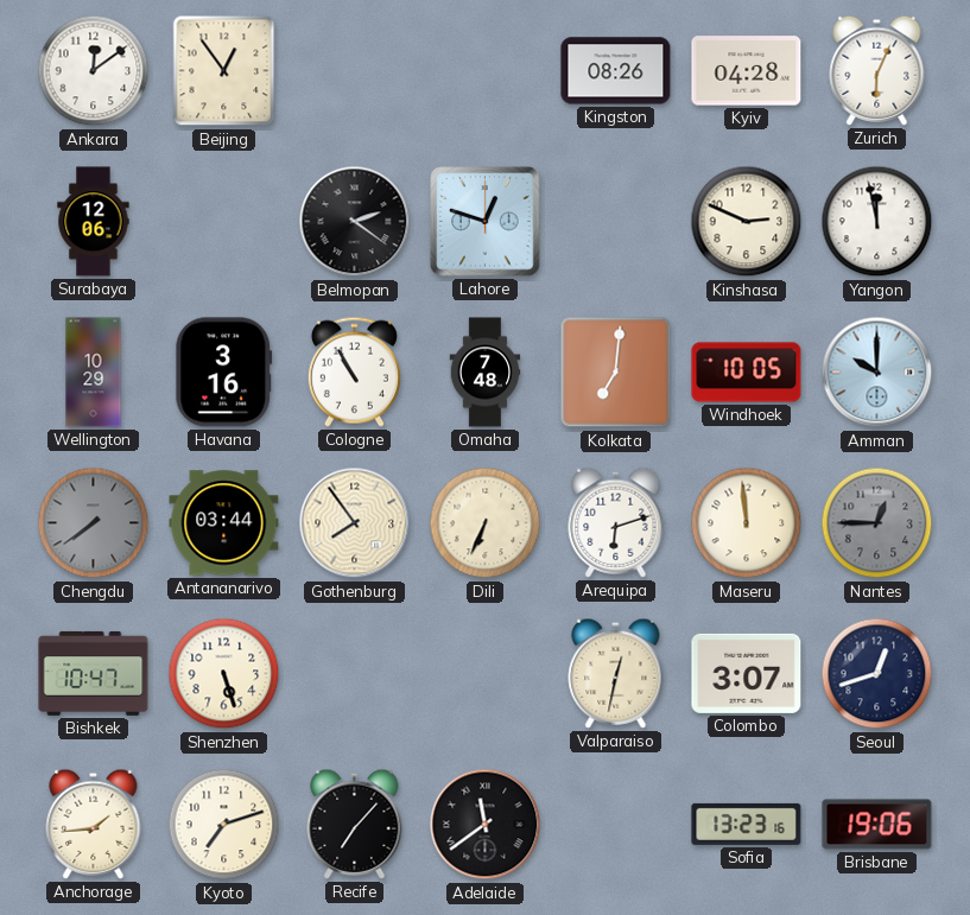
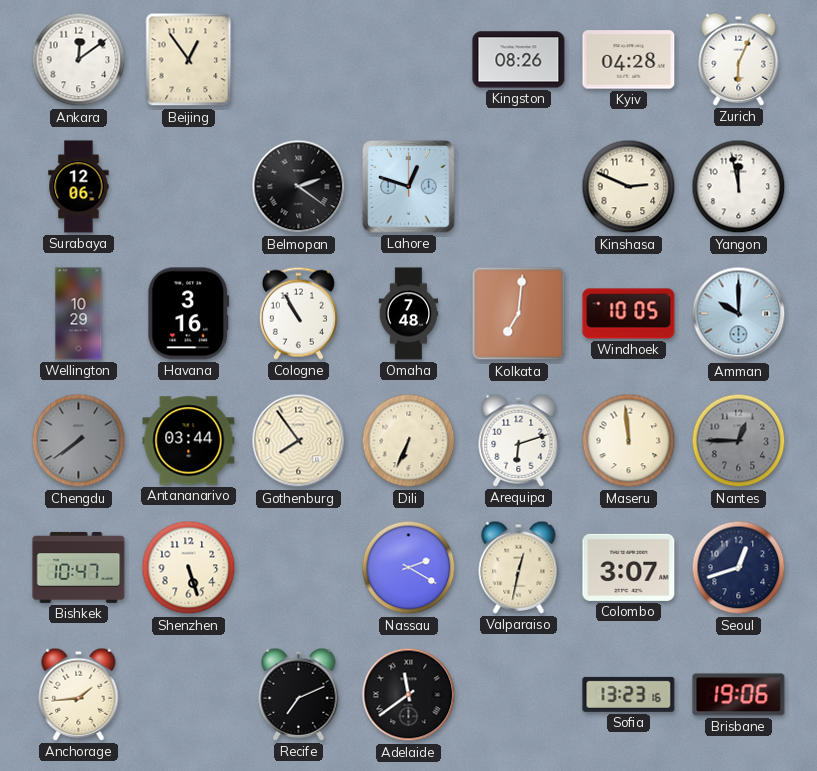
Nassau: none -> 2:20
Kyoto: 7:12 -> none
Recife: 7:07 -> 7:11
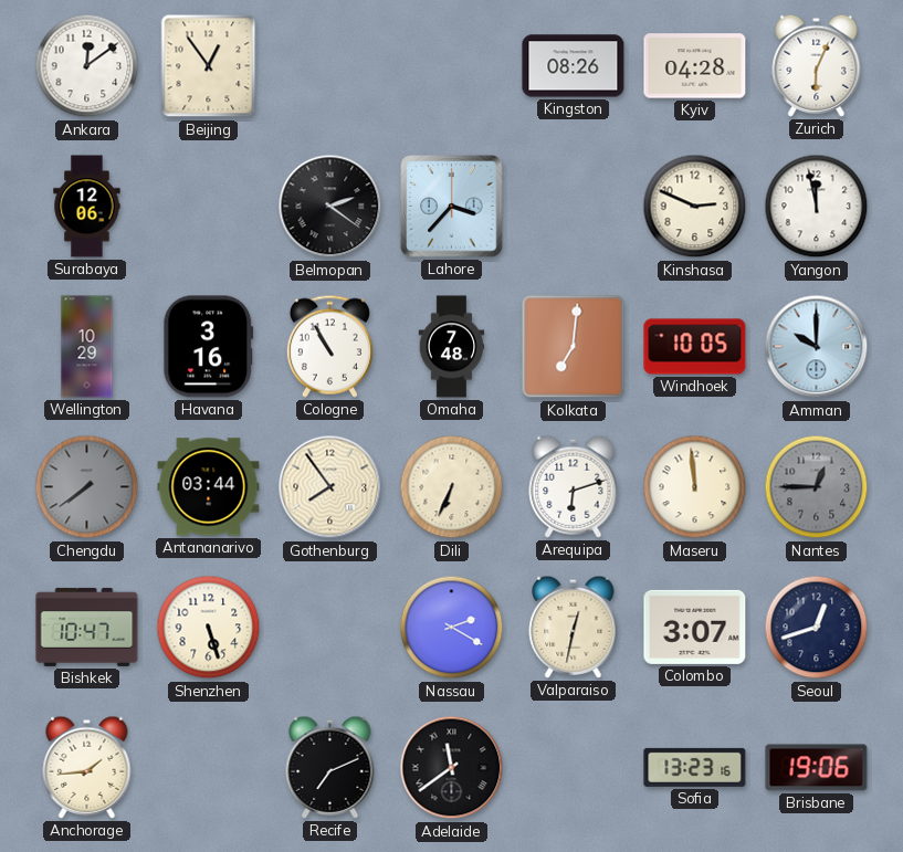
Lahore: 12:48 -> 3:37
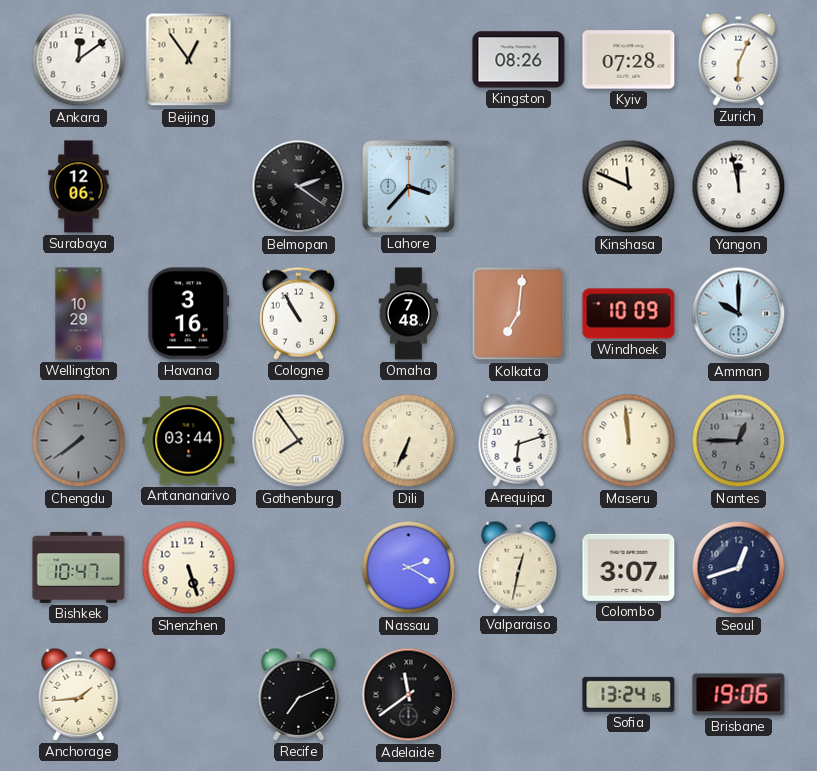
Kyiv: 04:28 -> 07:28
Kinshasa: 2:49 -> 11:49
Windhoek: 10:05 -> 10:09
Sofia: 13:23 -> 13:24
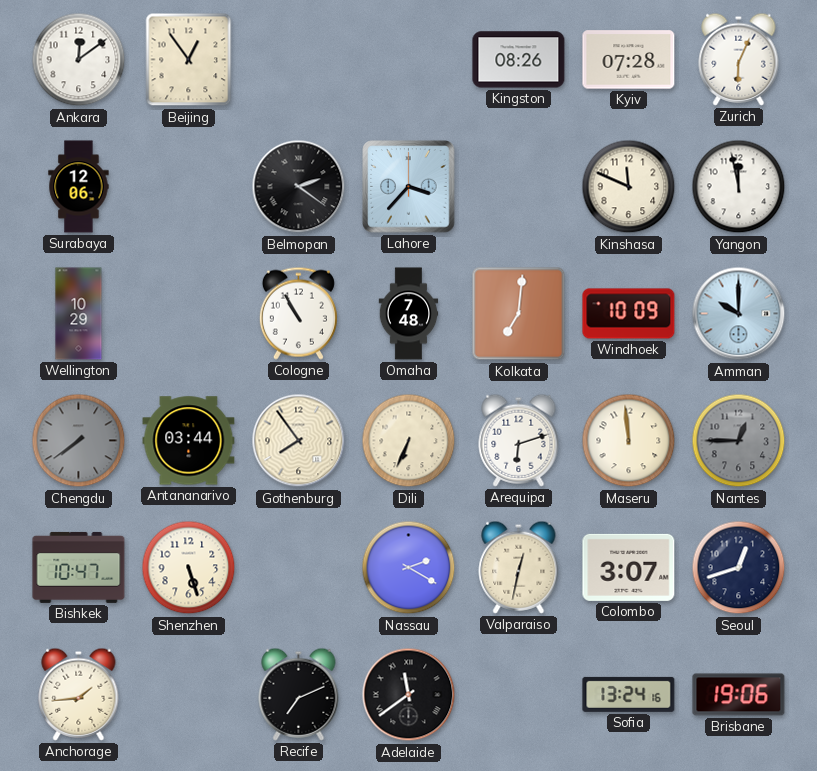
Havana: 3:16 -> none
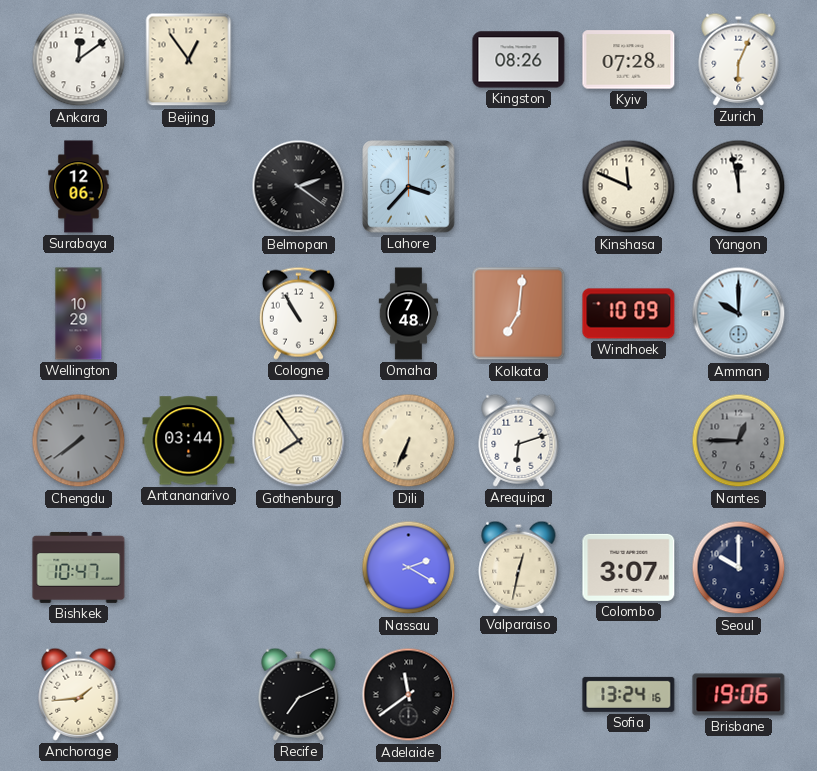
Maseru: 11:59 -> none
Shenzhen: 5:27 -> none
Seoul: 12:42 -> 10:00
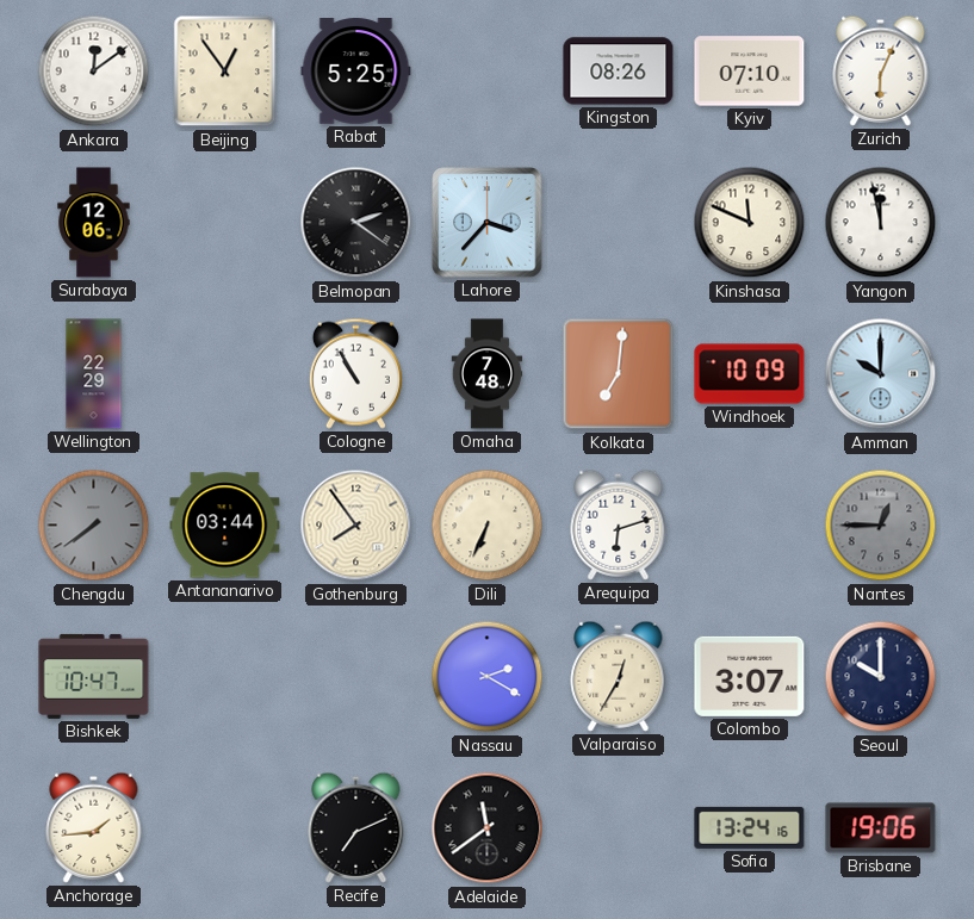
Rabat: none -> 5:25
Kyiv: 07:28 -> 07:10
Wellington: 10:29 -> 22:29
Valparaiso: 12:32 -> 12:35
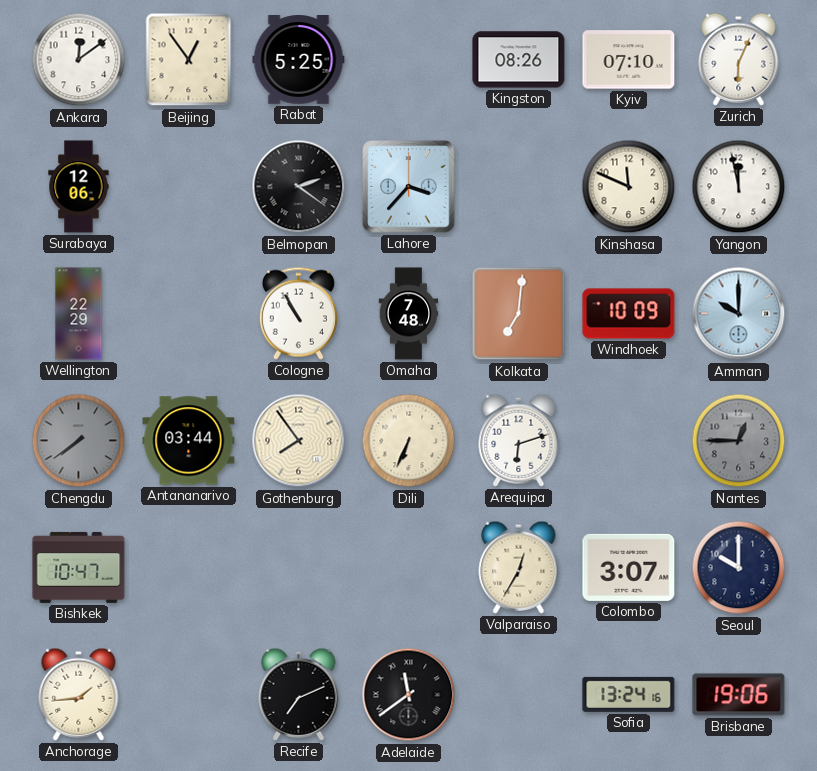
Nassau: 2:20 -> none
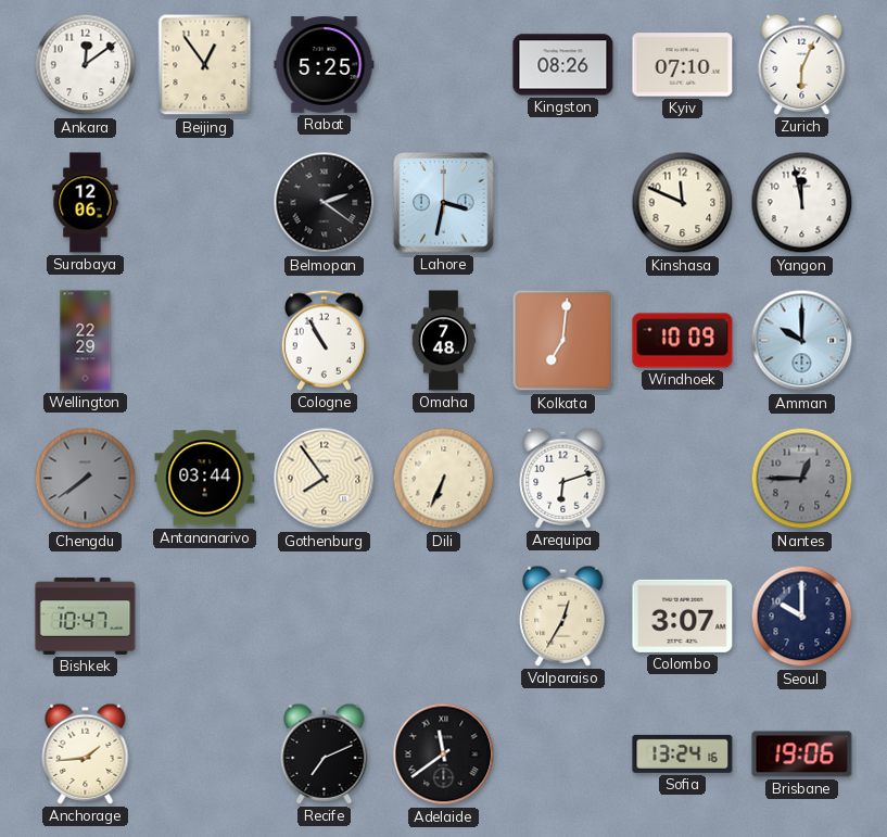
Lahore: 3:37 -> 3:32
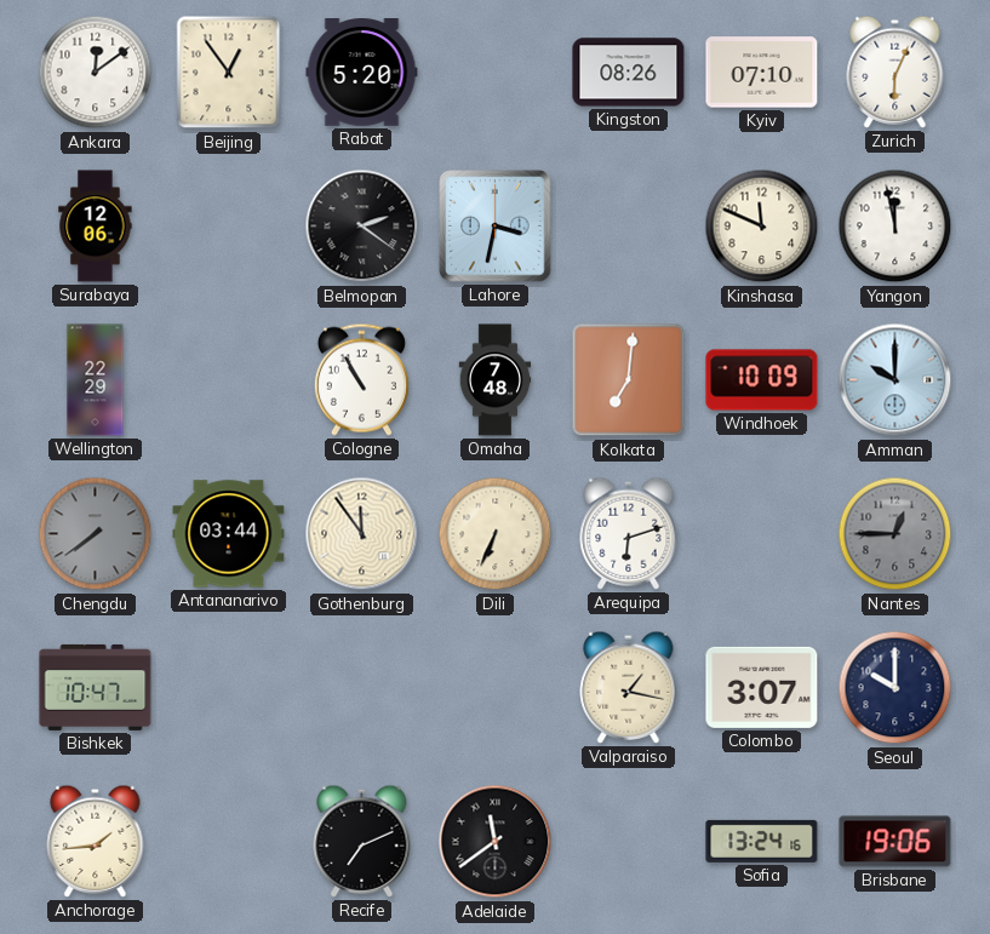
Rabat: 5:25 -> 5:20
Gothenburg: 7:54 -> 11:54
Valparaiso: 12:35 -> 1:17
